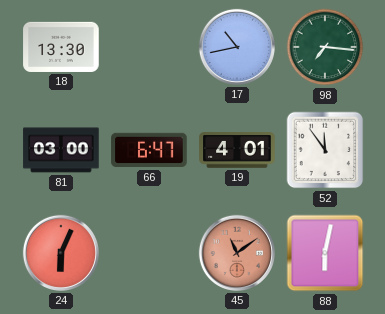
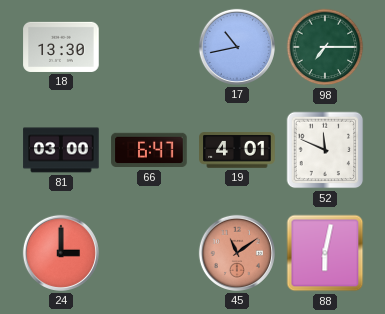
98: 7:16 -> 7:15
52: 11:54 -> 11:49
24: 6:04 -> 3:00
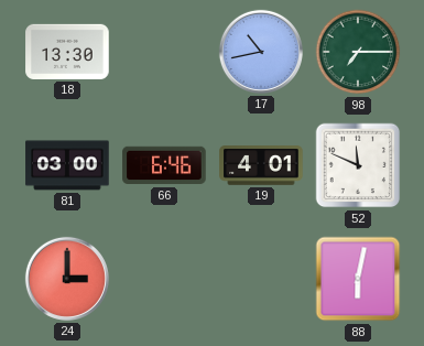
66: 6:47 -> 6:46
45: 11:09 -> none
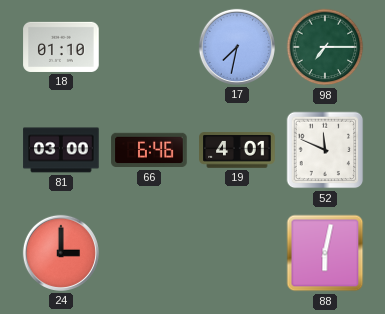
18: 13:30 -> 01:10
17: 10:43 -> 7:32
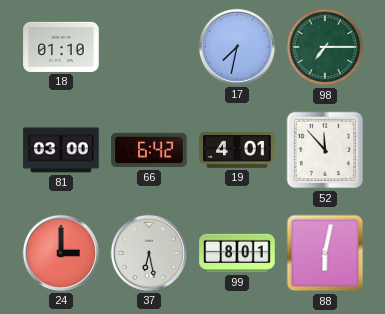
66: 6:46 -> 6:42
52: 11:49 -> 11:53
37: none -> 6:28
99: none -> 8:01
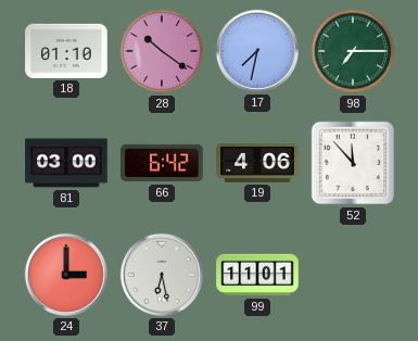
28: none -> 10:21
19: 4:01 -> 4:06
99: 8:01 -> 11:01
88: 6:02 -> none
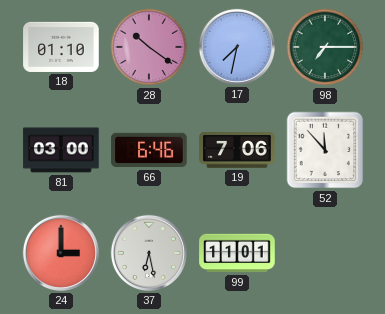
66: 6:42 -> 6:46
19: 4:06 -> 7:06
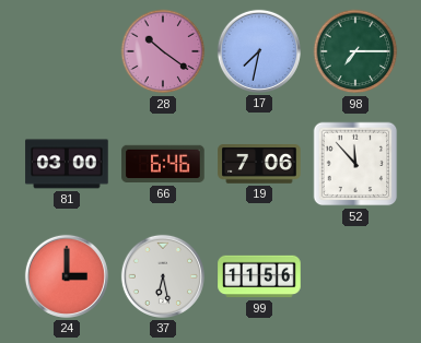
18: 01:10 -> none
99: 11:01 -> 11:56
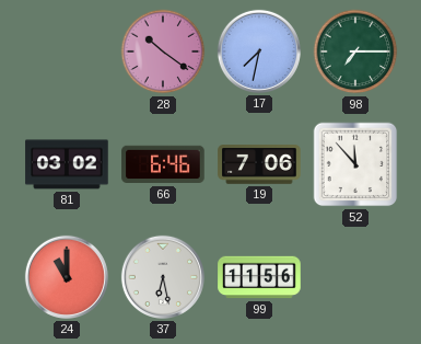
81: 03:00 -> 03:02
24: 3:00 -> 11:00
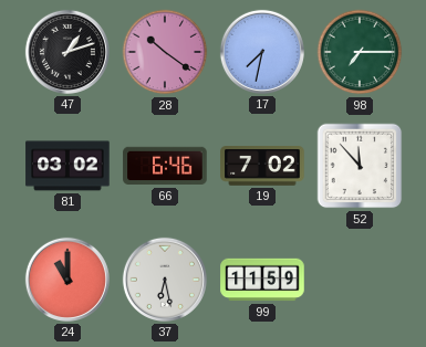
47: none -> 1:12
19: 7:06 -> 7:02
99: 11:56 -> 11:59
